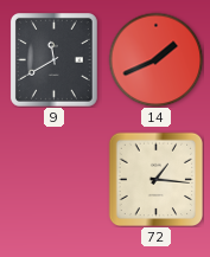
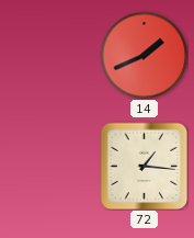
9: 11:40 -> none
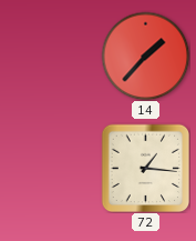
14: 1:41 -> 1:37
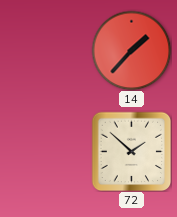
72: 1:16 -> 1:52
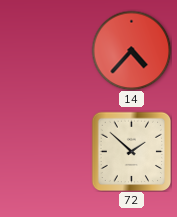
14: 1:37 -> 4:37
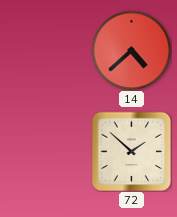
14: 4:37 -> 4:38
